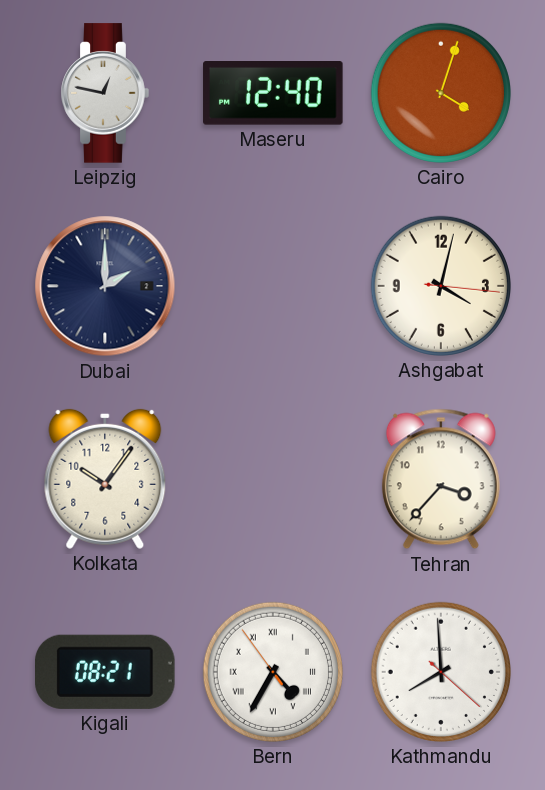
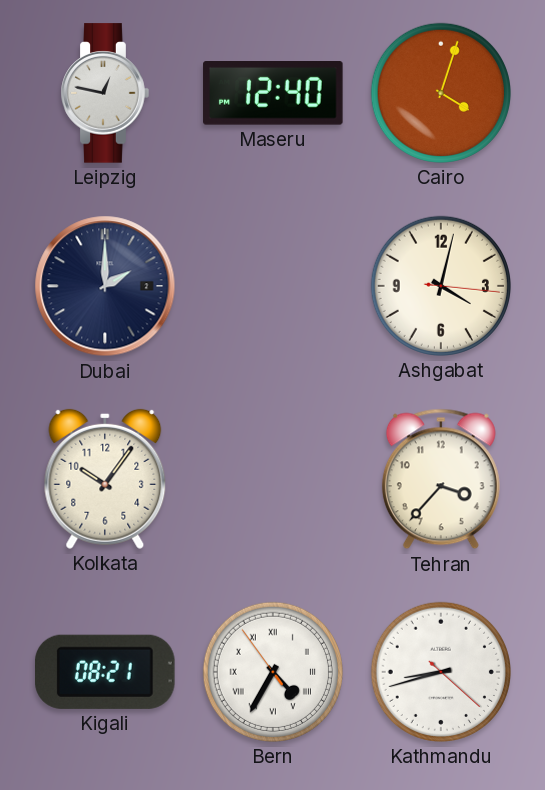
Kathmandu: 7:59 -> 8:42
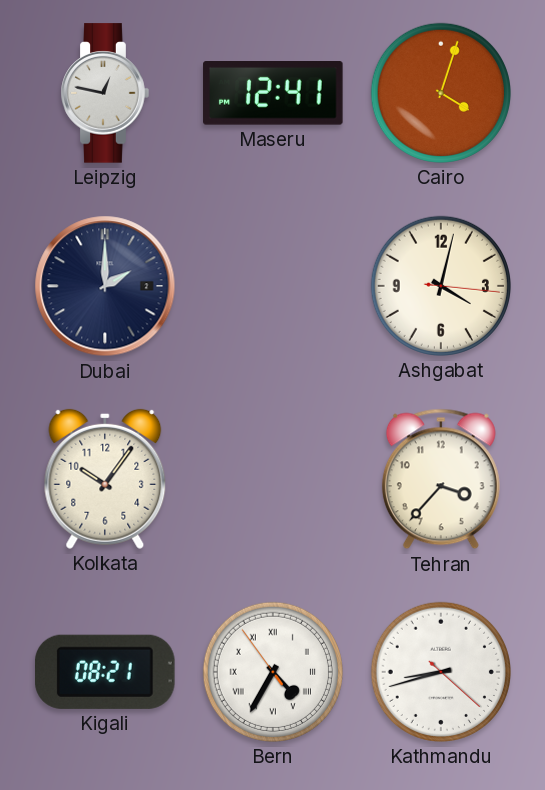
Maseru: 12:40 -> 12:41
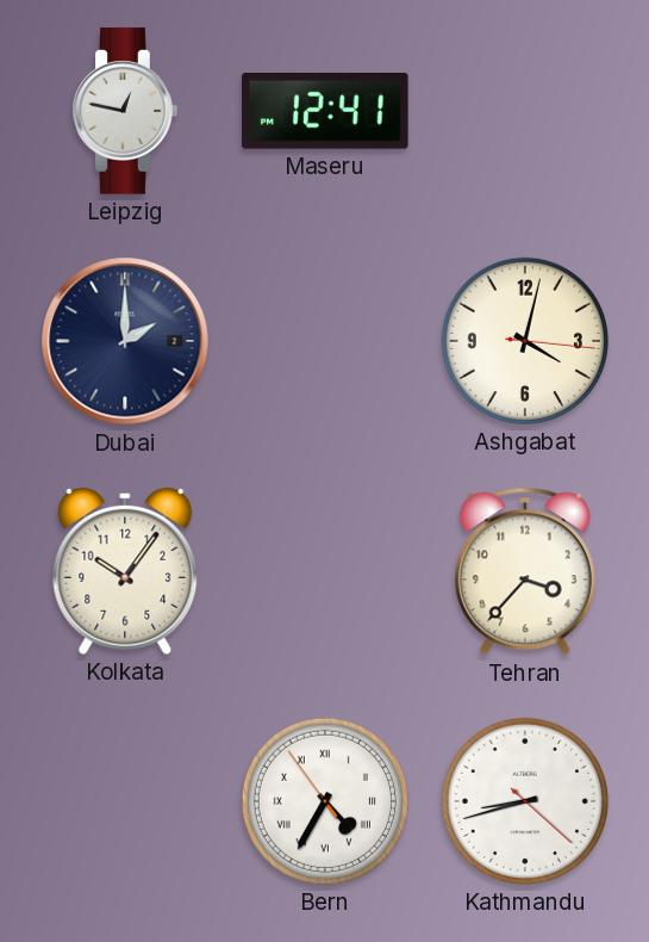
Cairo: 4:03 -> none
Kigali: 08:21 -> none
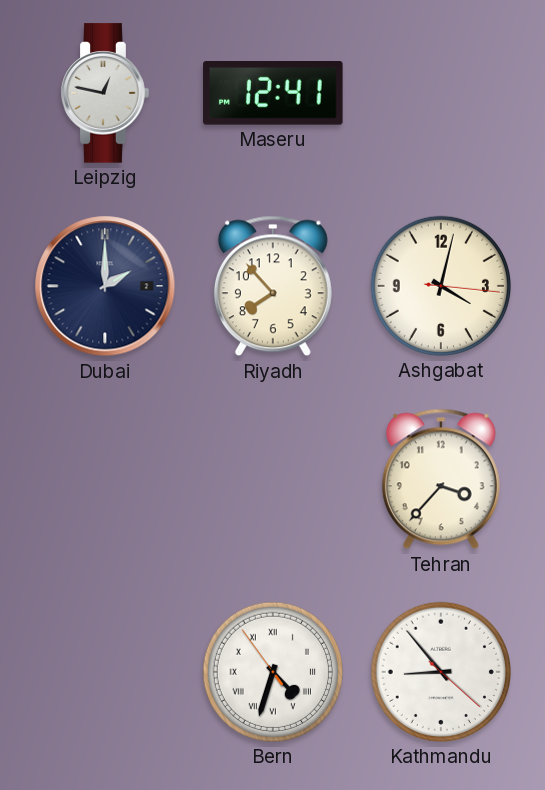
Riyadh: none -> 7:53
Kolkata: 10:06 -> none
Bern: 4:34 -> 4:32
Kathmandu: 8:42 -> 8:53
